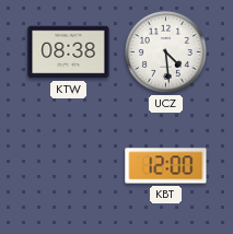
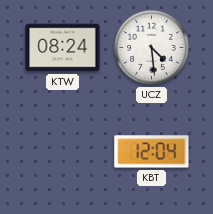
KTW: 08:38 -> 08:24
KBT: 12:00 -> 12:04
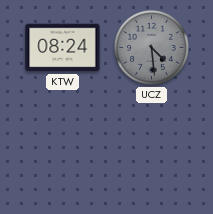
UCZ dial: white -> grey
KBT: 12:04 -> none
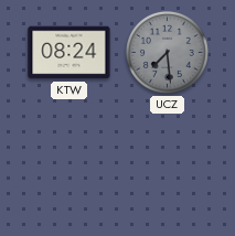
UCZ: 4:29 -> 7:29
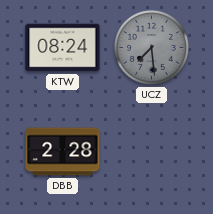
DBB: none -> 2:28
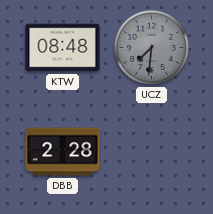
KTW: 08:24 -> 08:48
UCZ: 7:29 -> 7:31
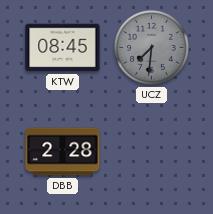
KTW: 08:48 -> 08:45
